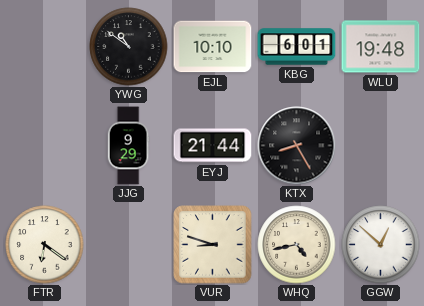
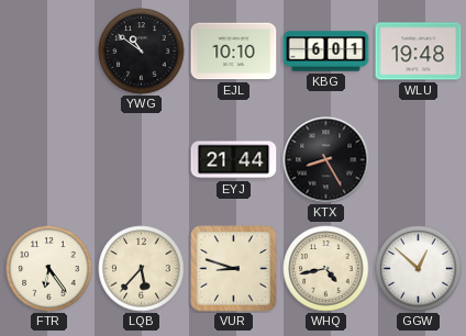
JJG: 9:29 -> none
FTR: 6:21 -> 6:24
LQB: none -> 5:37
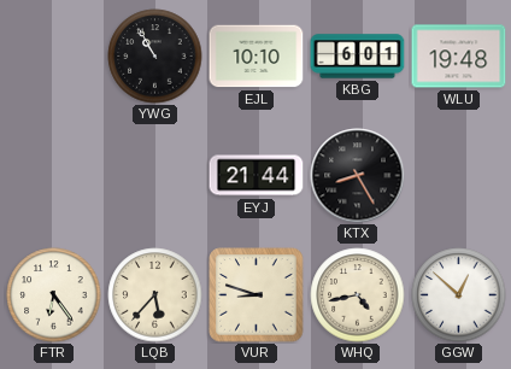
YWG: 10:51 -> 10:55
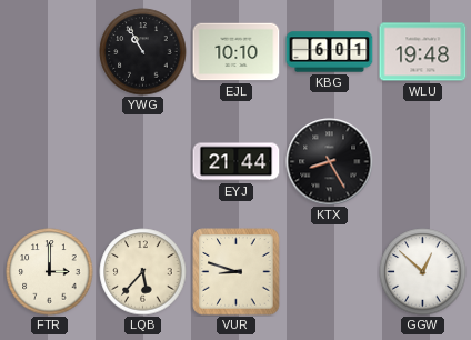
FTR: 6:24 -> 3:00
WHQ: 4:43 -> none
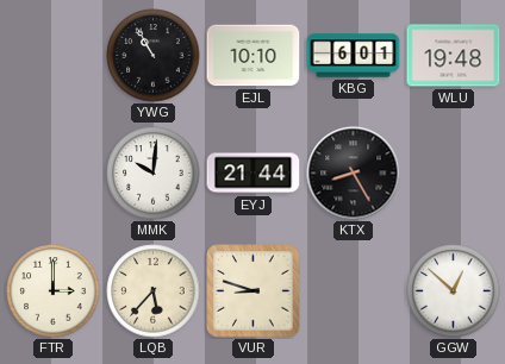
MMK: none -> 10:01
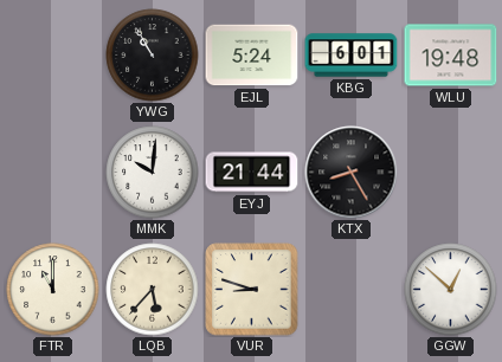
EJL: 10:10 -> 5:24
FTR: 3:00 -> 11:00
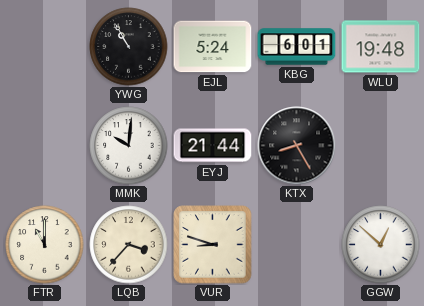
LQB: 5:37 -> 3:37
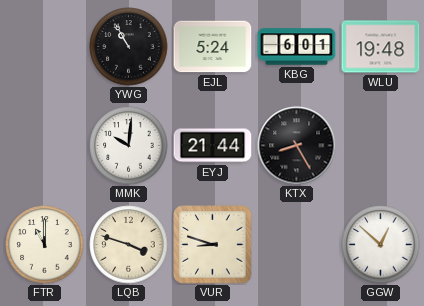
LQB: 3:37 -> 3:48
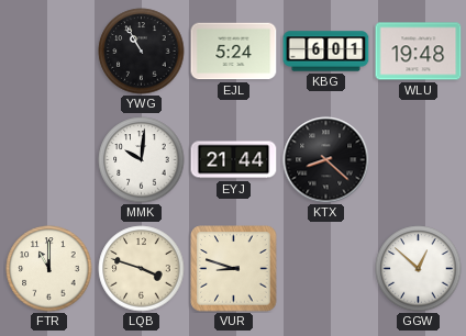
KTX: 8:25 -> 8:22
